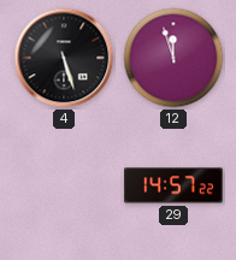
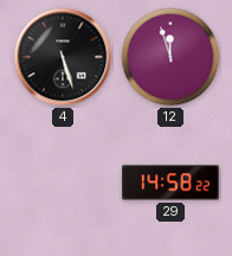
29: 14:57 -> 14:58
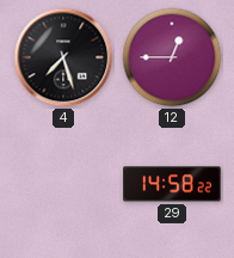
4: 5:27 -> 7:27
12: 11:57 -> 12:45
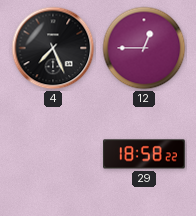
4: 7:27 -> 7:26
29: 14:58 -> 18:58
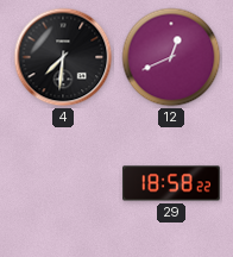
4: 7:26 -> 7:31
12: 12:45 -> 12:41
